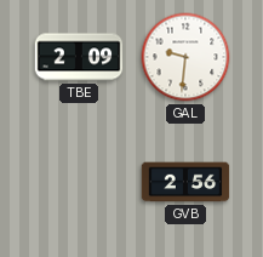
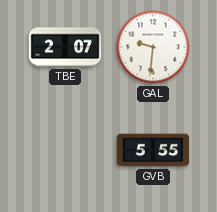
TBE: 2:09 -> 2:07
GVB: 2:56 -> 5:55
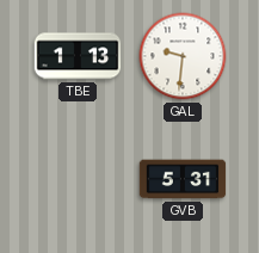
TBE: 2:07 -> 1:13
GVB: 5:55 -> 5:31
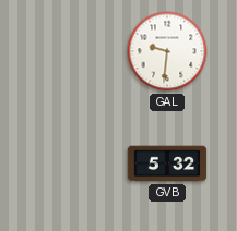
TBE: 1:13 -> none
GVB: 5:31 -> 5:32
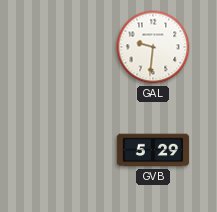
GVB: 5:32 -> 5:29
